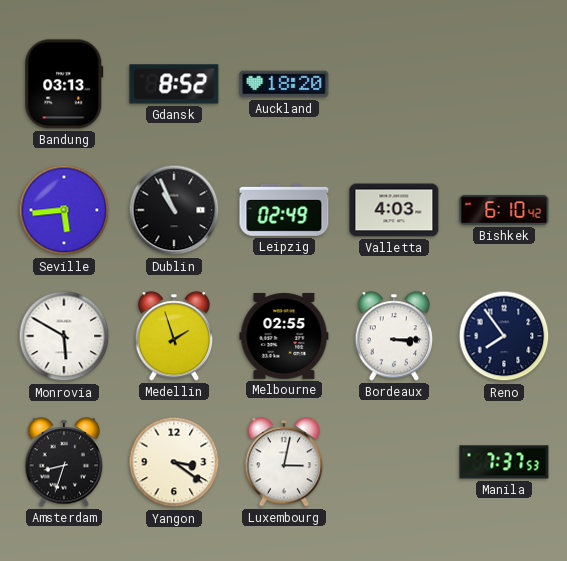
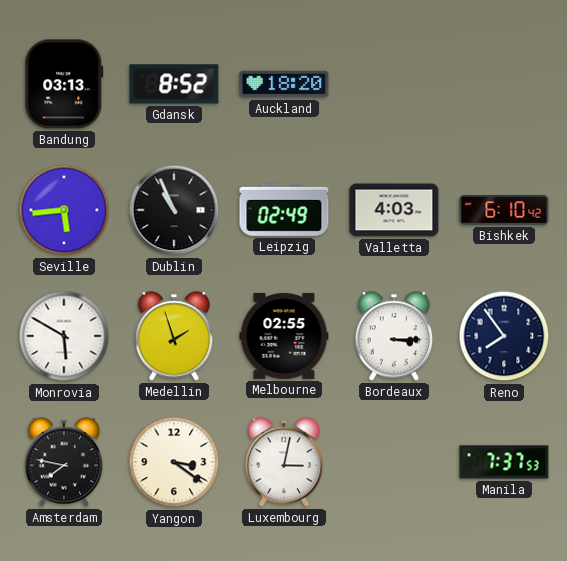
Amsterdam: 8:33 -> 7:47
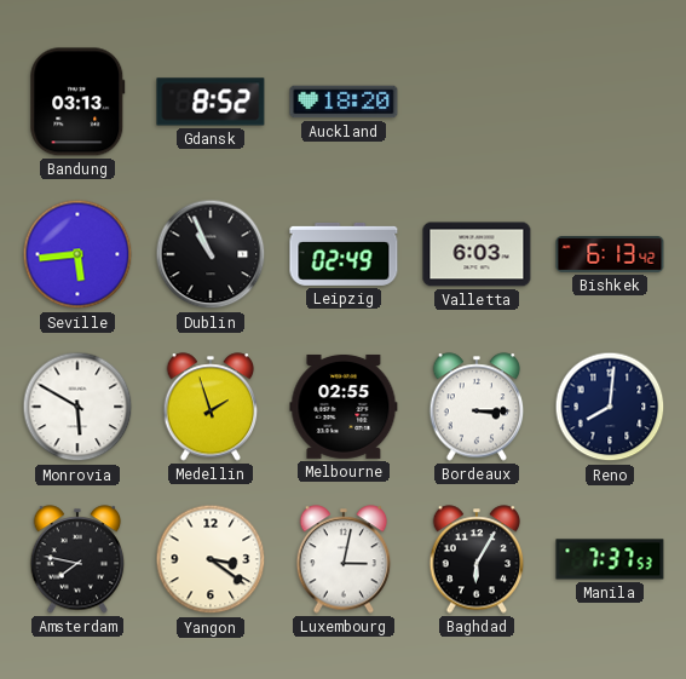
Valletta: 4:03 -> 6:03
Bishkek: 6:10 -> 6:13
Reno: 7:54 -> 8:01
Baghdad: none -> 6:05
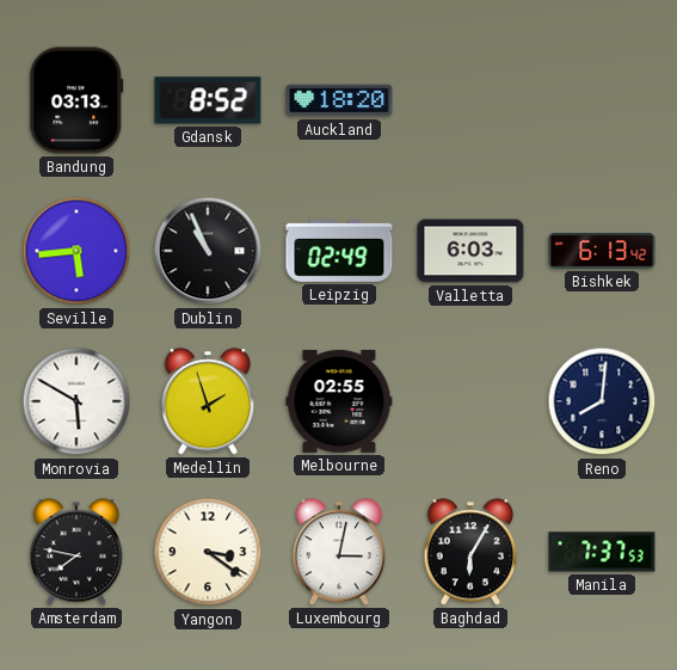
Bordeaux: 3:15 -> none
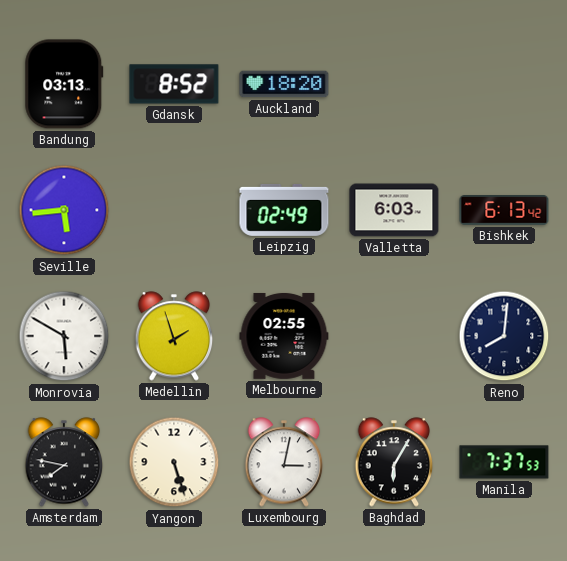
Dublin: 10:56 -> none
Yangon: 3:21 -> 5:27
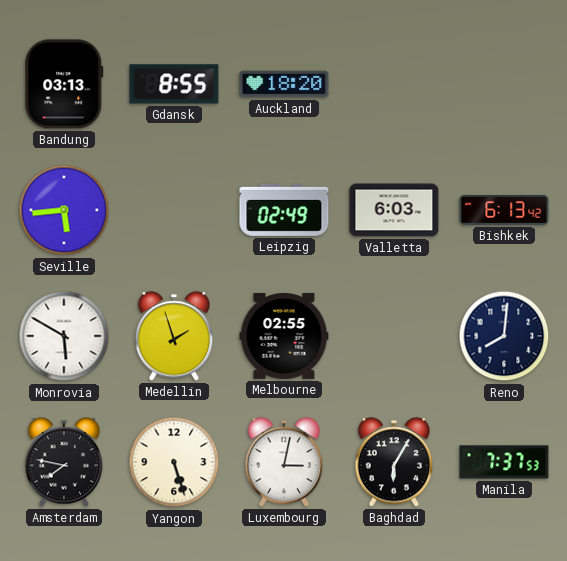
Gdansk: 8:52 -> 8:55
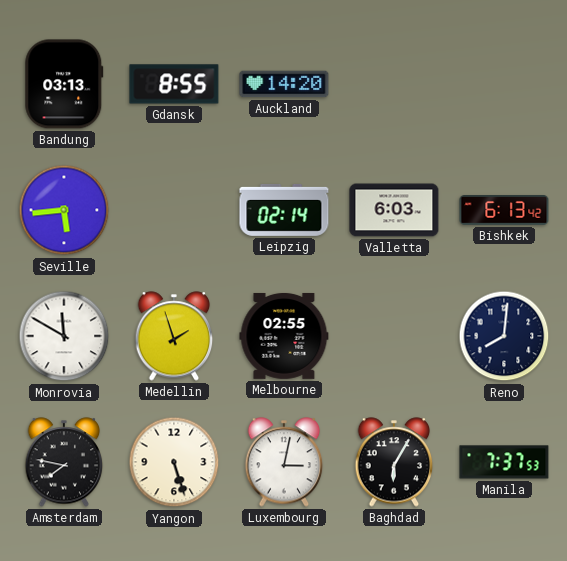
Auckland: 18:20 -> 14:20
Leipzig: 02:49 -> 02:14
Monrovia: 5:50 -> 11:50
